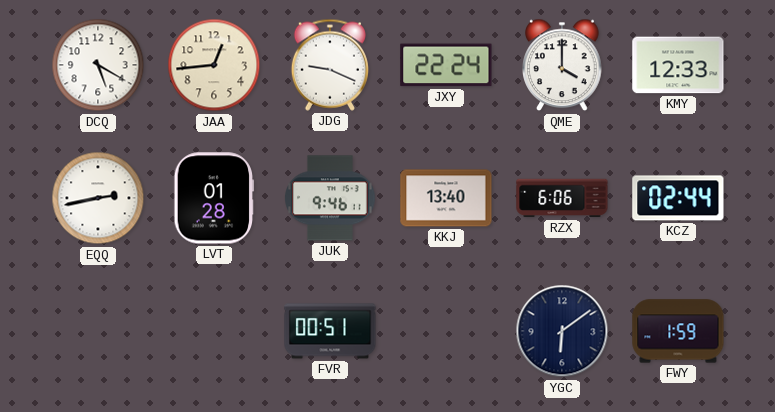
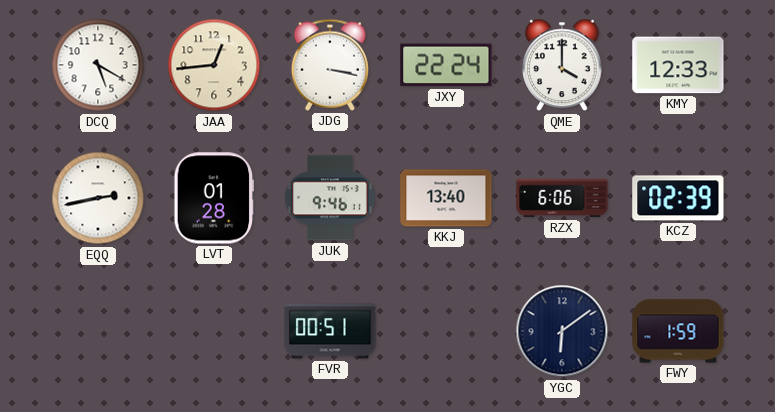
JDG: 9:19 -> 3:17
KCZ: 02:44 -> 02:39
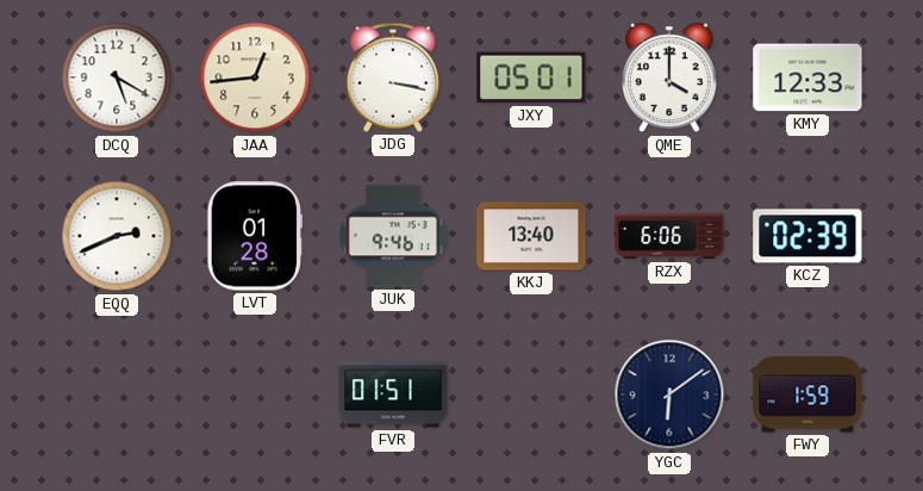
JXY: 22:24 -> 05:01
EQQ: 2:43 -> 2:41
FVR: 00:51 -> 01:51
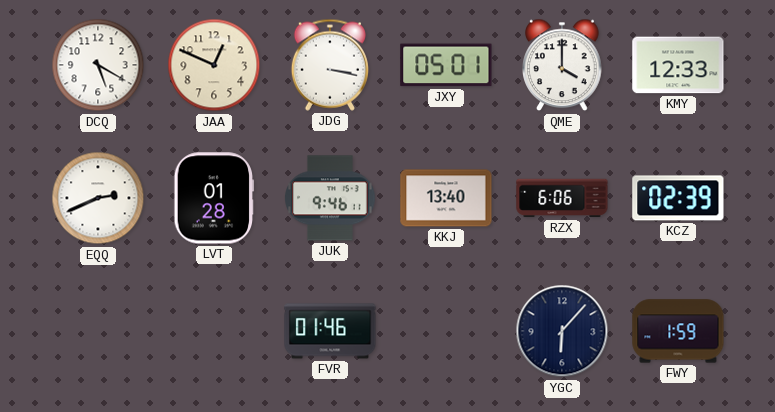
JAA: 12:44 -> 12:49
FVR: 01:51 -> 01:46
YGC: 6:09 -> 6:07
